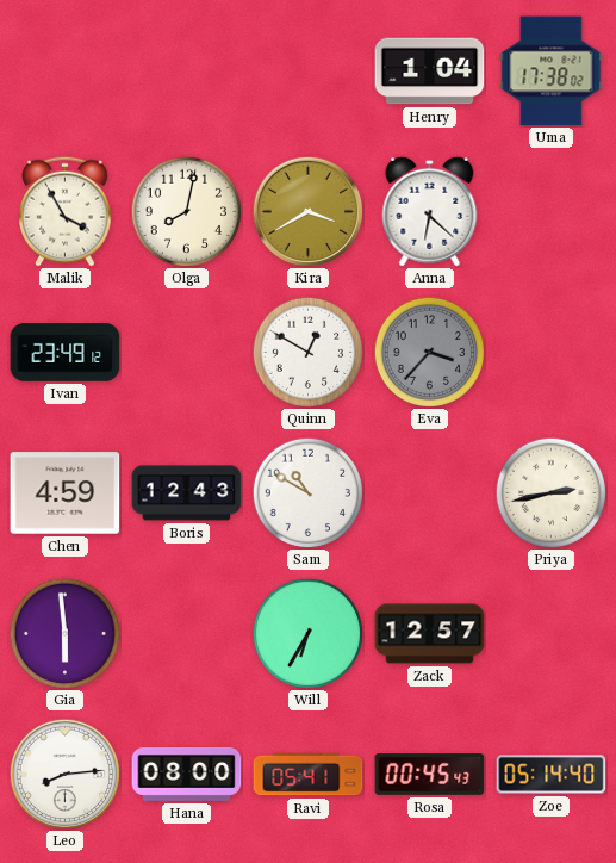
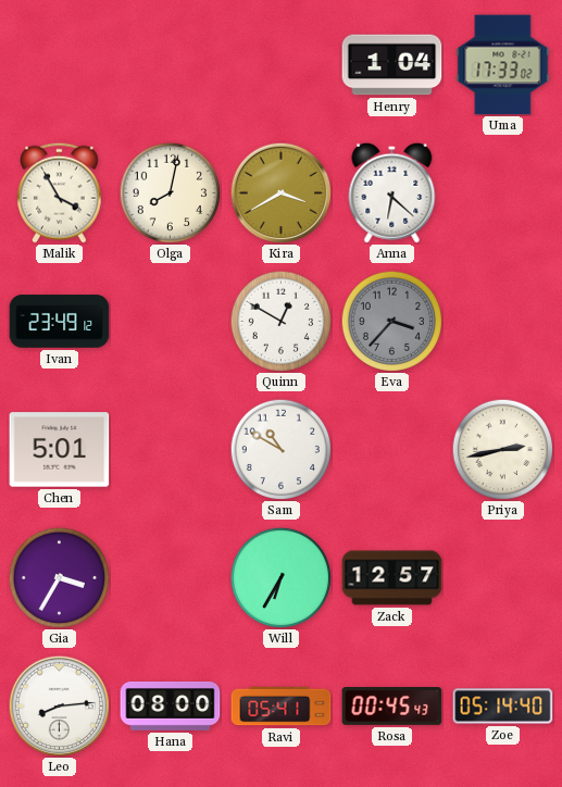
Uma: 17:38 -> 17:33
Chen: 4:59 -> 5:01
Boris: 12:43 -> none
Gia: 5:59 -> 3:35
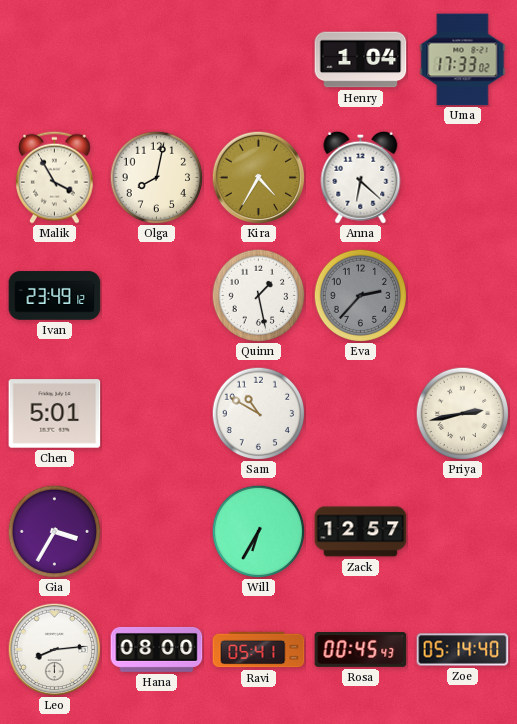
Kira: 3:40 -> 4:35
Quinn: 12:50 -> 1:28
Eva: 3:37 -> 2:37
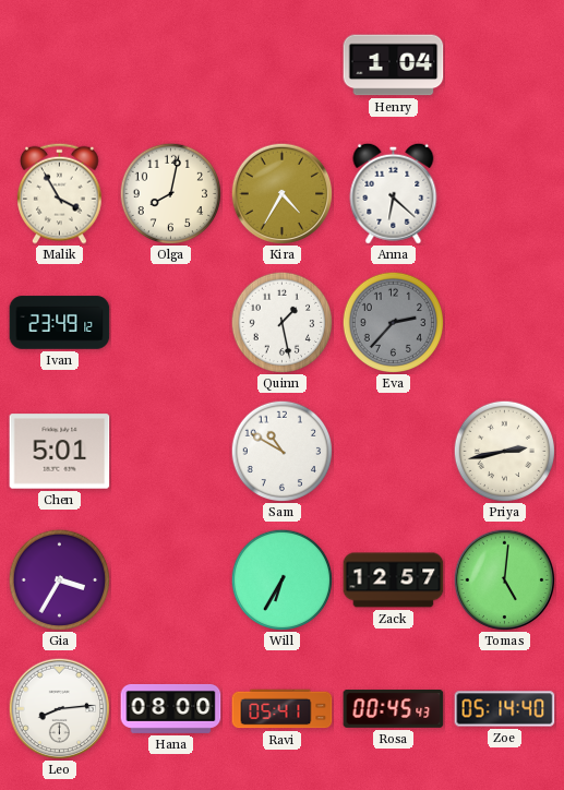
Uma: 17:33 -> none
Tomas: none -> 5:01
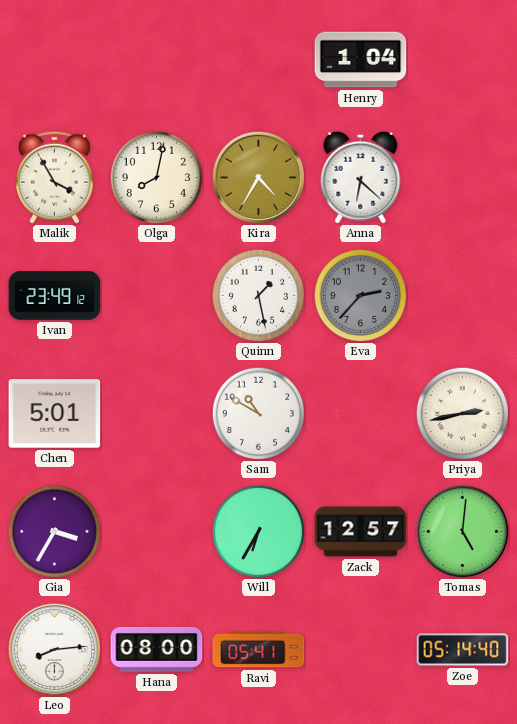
Rosa: 00:45 -> none
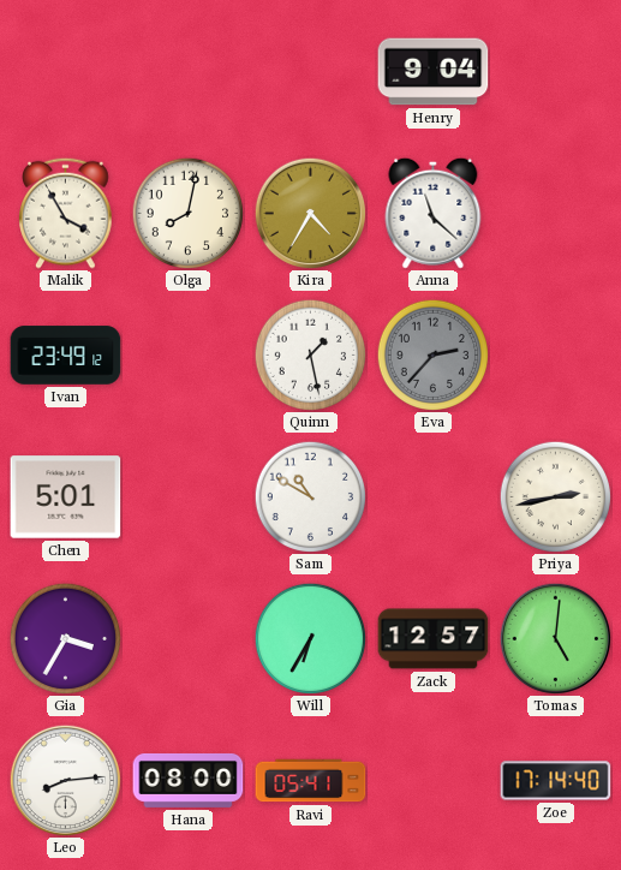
Henry: 1:04 -> 9:04
Anna: 6:22 -> 11:22
Zoe: 05:14 -> 17:14
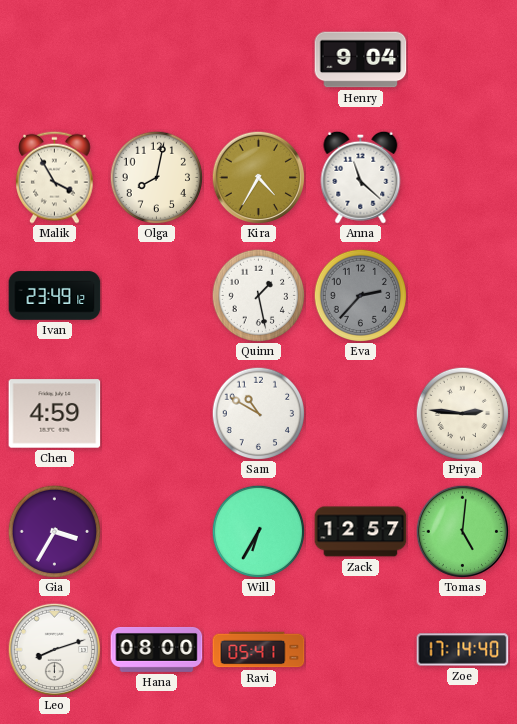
Chen: 5:01 -> 4:59
Priya: 2:43 -> 2:46
Leo: 8:14 -> 8:12
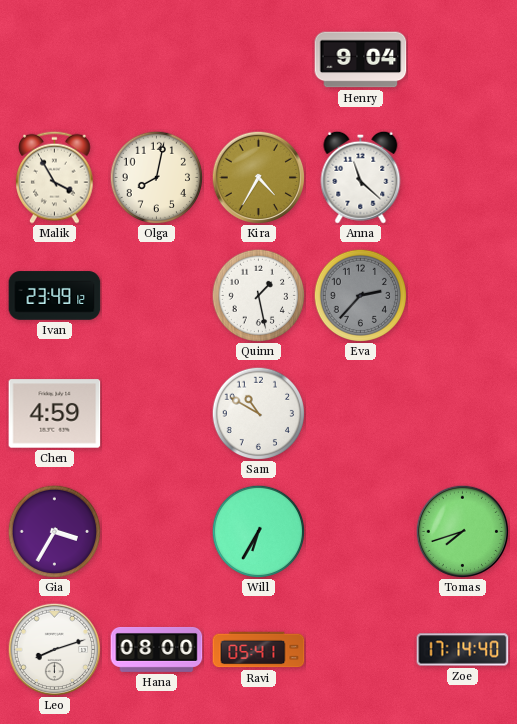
Priya: 2:46 -> none
Zack: 12:57 -> none
Tomas: 5:01 -> 7:42
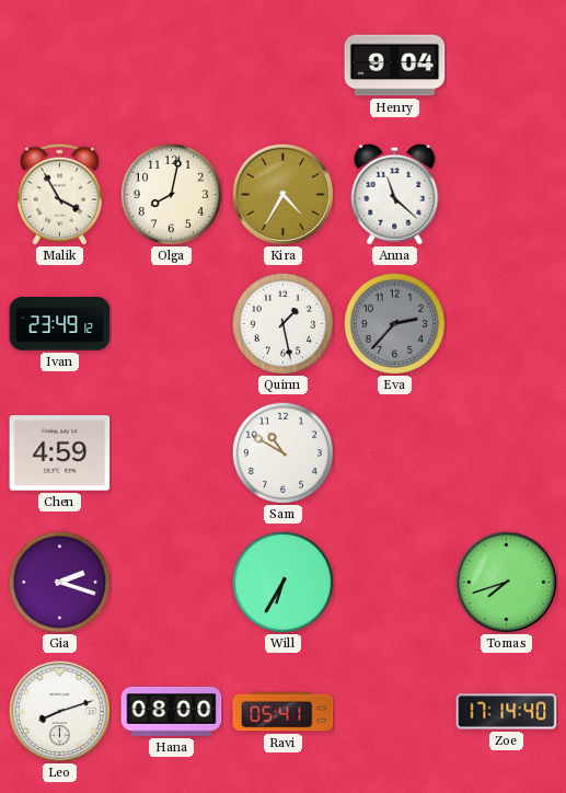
Gia: 3:35 -> 2:18
